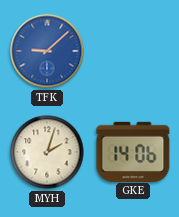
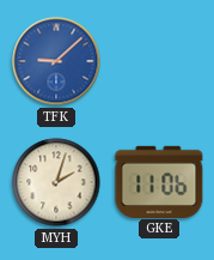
GKE: 14:06 -> 11:06
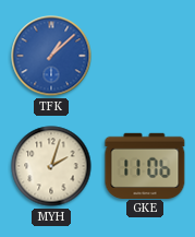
TFK: 9:08 -> 1:08
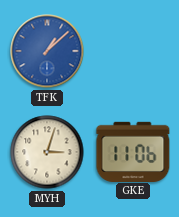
MYH: 2:03 -> 3:03
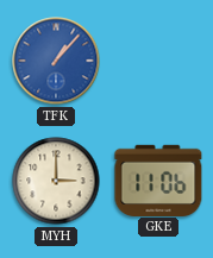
TFK: 1:08 -> 1:07
MYH: 3:03 -> 3:00
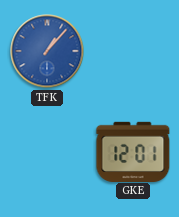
MYH: 3:00 -> none
GKE: 11:06 -> 12:01
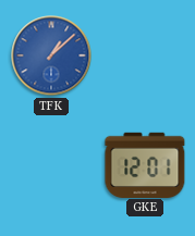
TFK: 1:07 -> 1:08
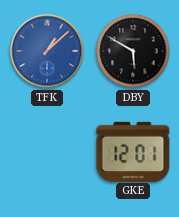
DBY: none -> 5:50
